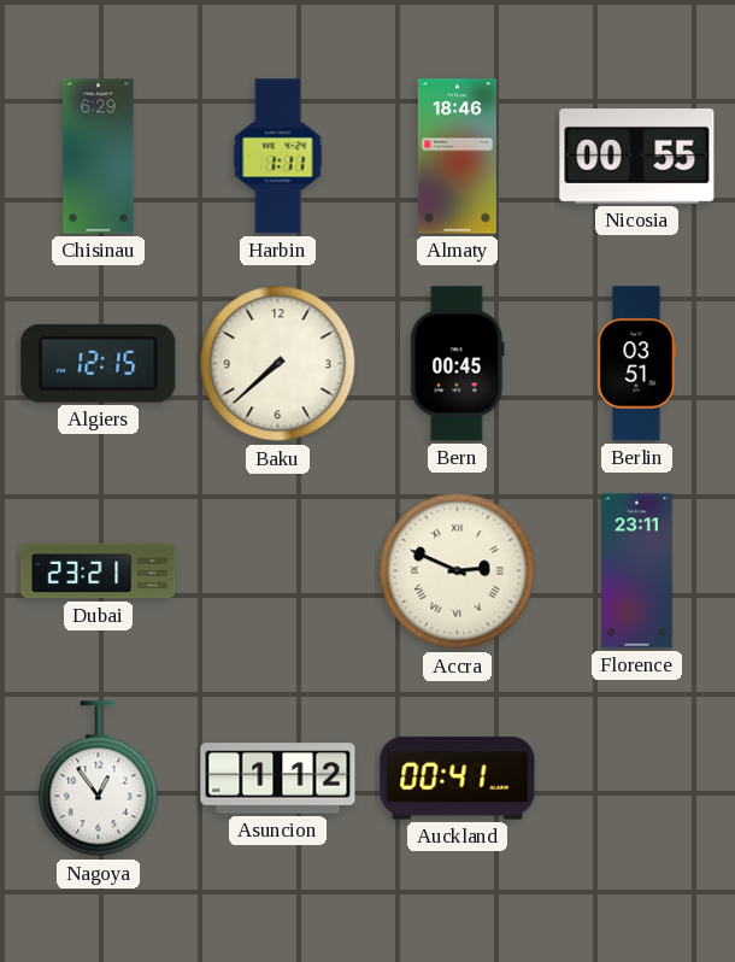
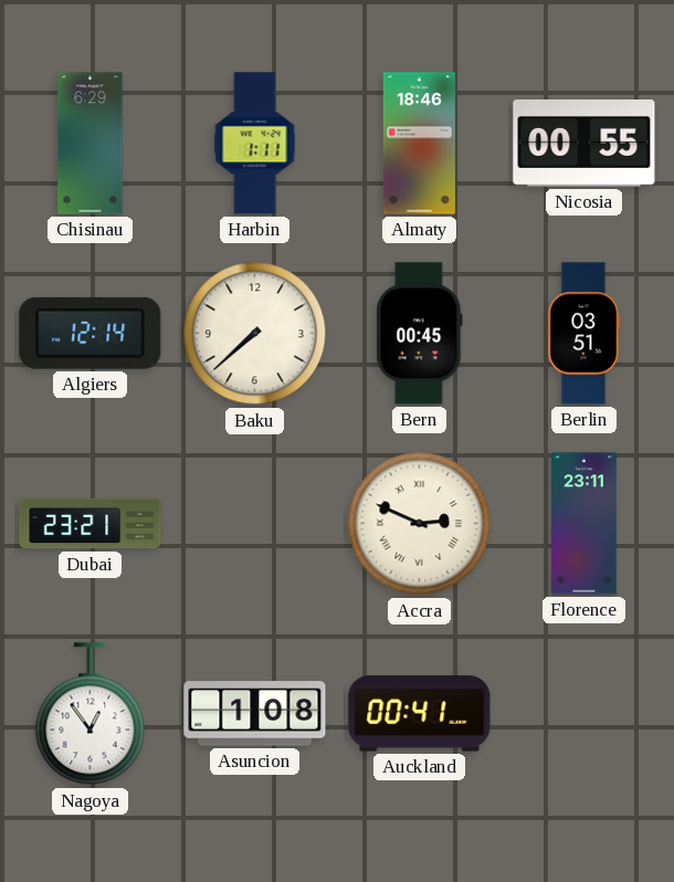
Algiers: 12:15 -> 12:14
Asuncion: 1:12 -> 1:08
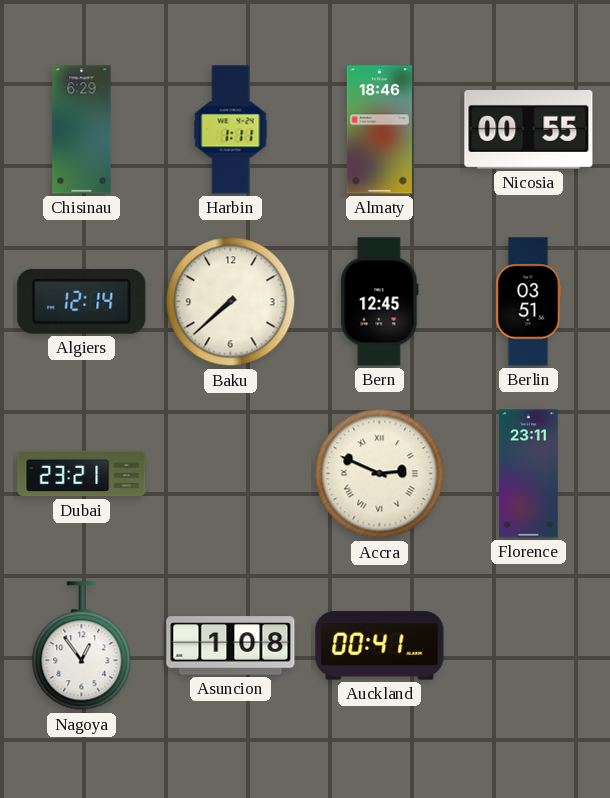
Bern: 00:45 -> 12:45
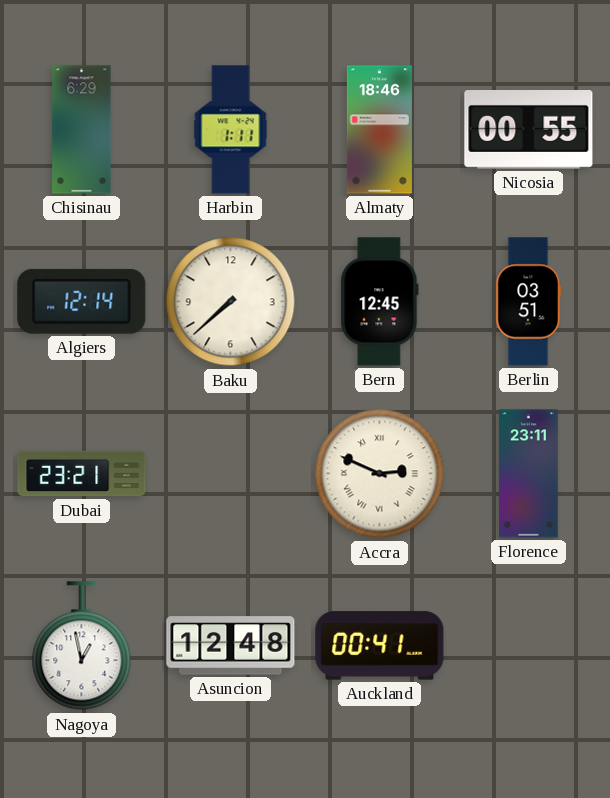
Nagoya: 12:54 -> 12:58
Asuncion: 1:08 -> 12:48
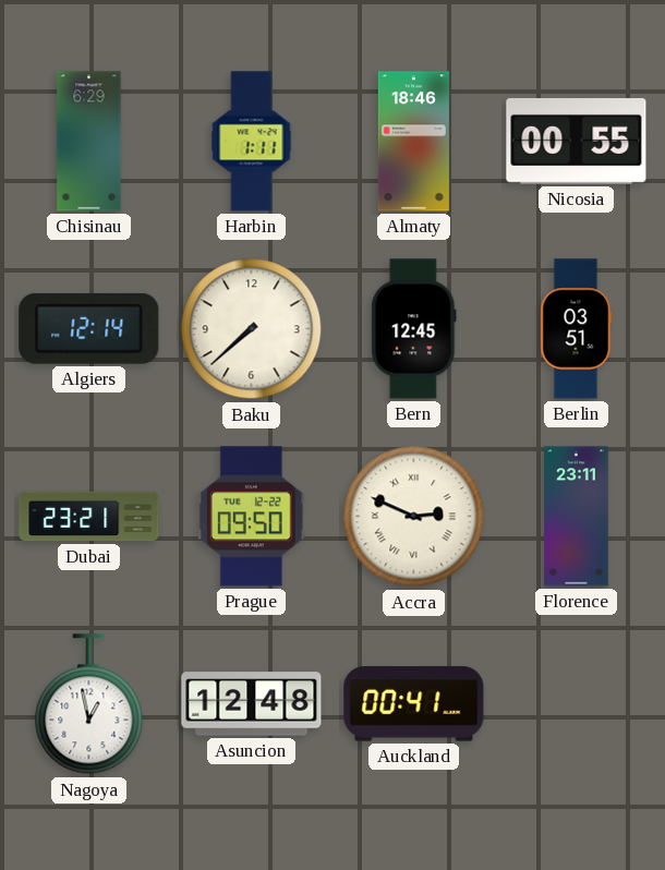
Prague: none -> 09:50
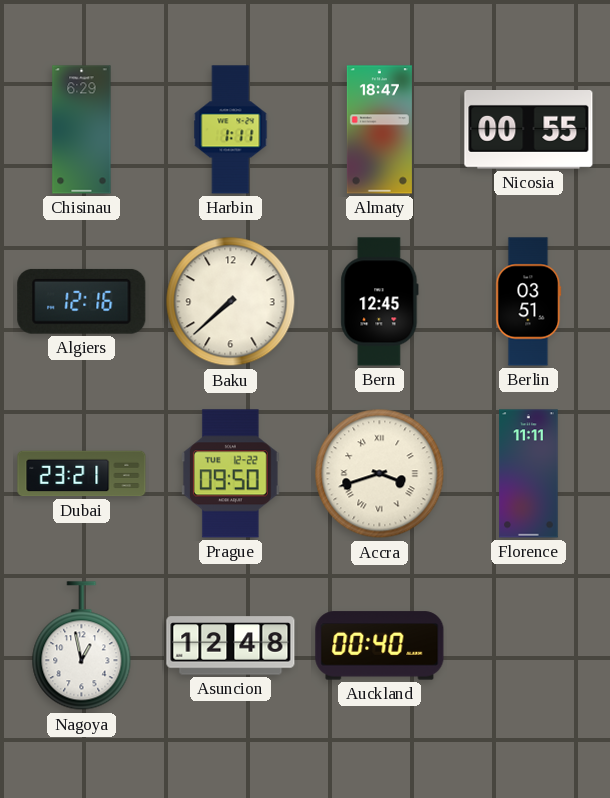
Almaty: 18:46 -> 18:47
Algiers: 12:14 -> 12:16
Accra: 2:49 -> 3:42
Florence: 23:11 -> 11:11
Auckland: 00:41 -> 00:40
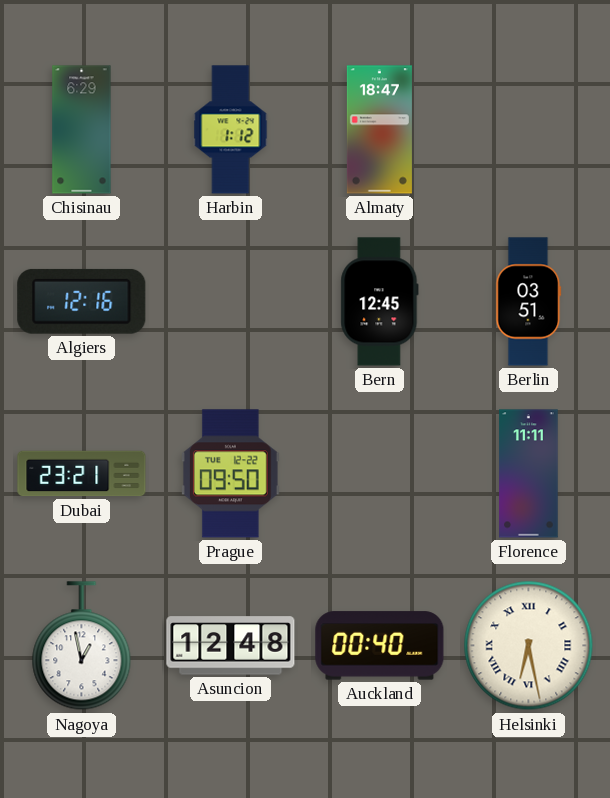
Harbin: 1:11 -> 1:12
Nicosia: 00:55 -> none
Baku: 7:38 -> none
Accra: 3:42 -> none
Helsinki: none -> 6:28
